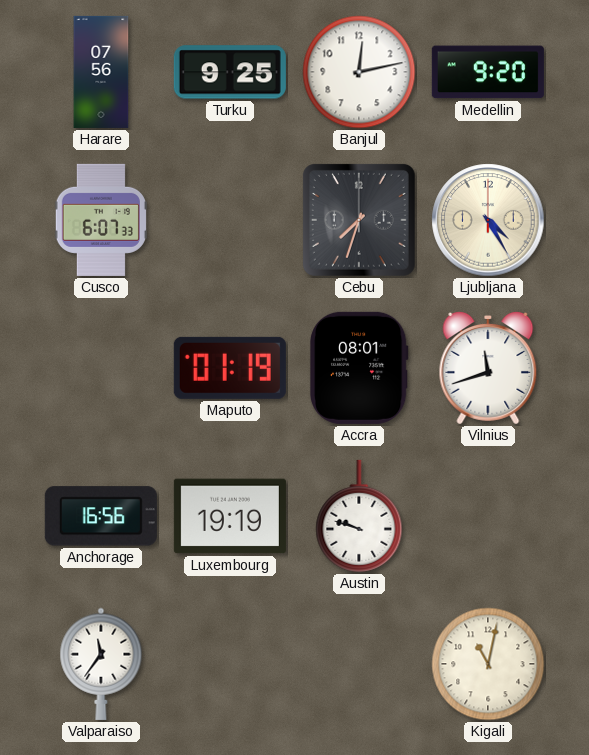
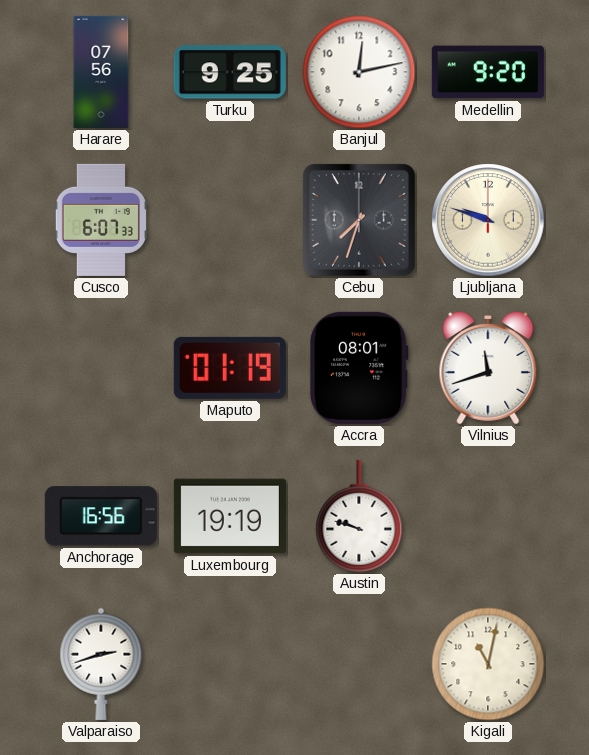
Ljubljana: 4:25 -> 9:48
Valparaiso: 11:36 -> 2:42
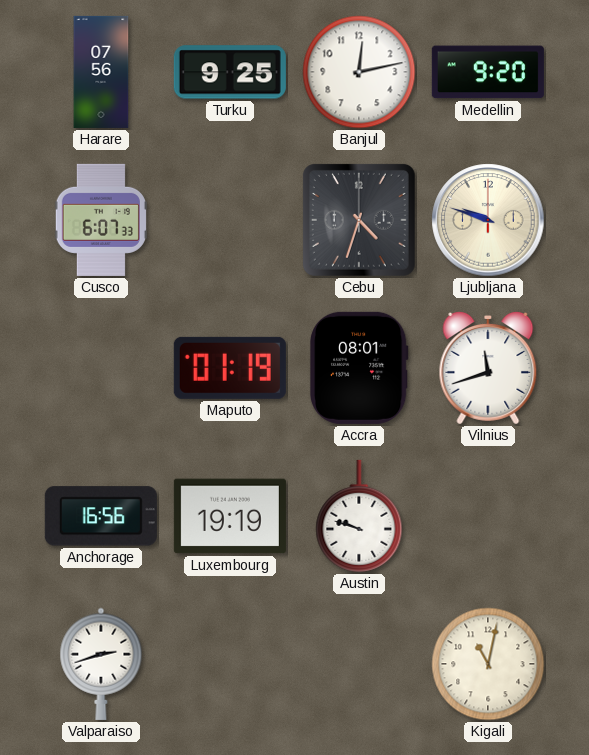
Cebu: 7:33 -> 4:33
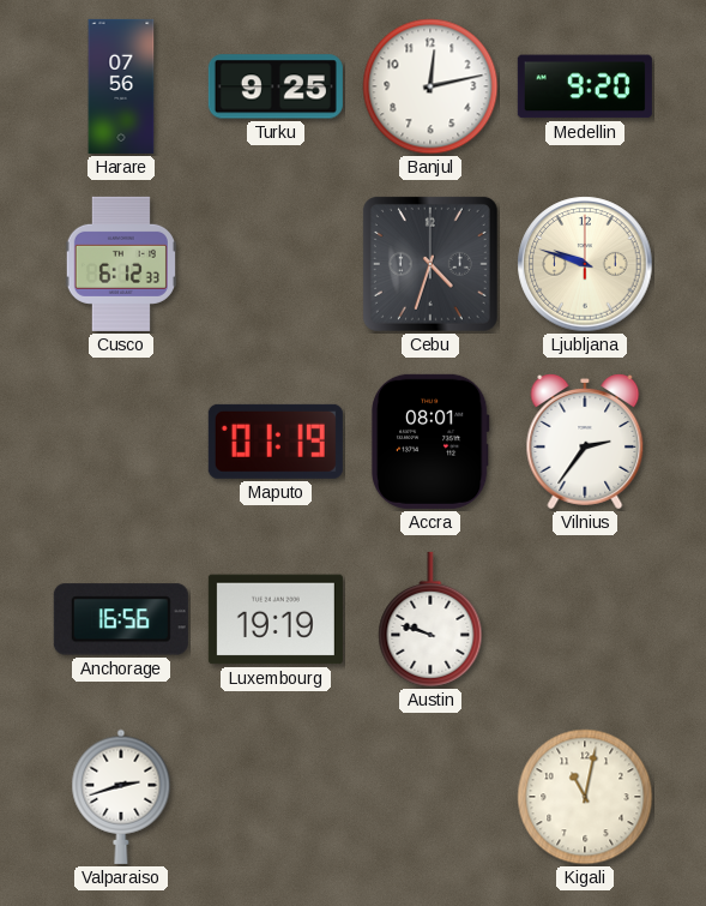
Cusco: 6:07 -> 6:12
Vilnius: 11:42 -> 2:36
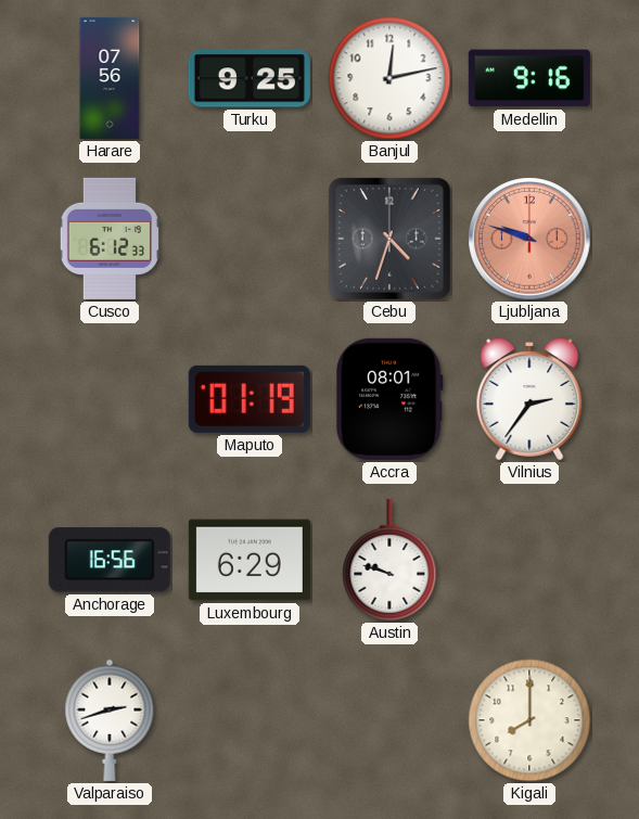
Medellin: 9:20 -> 9:16
Ljubljana dial: cream -> salmon
Luxembourg: 19:19 -> 6:29
Kigali: 11:02 -> 8:00
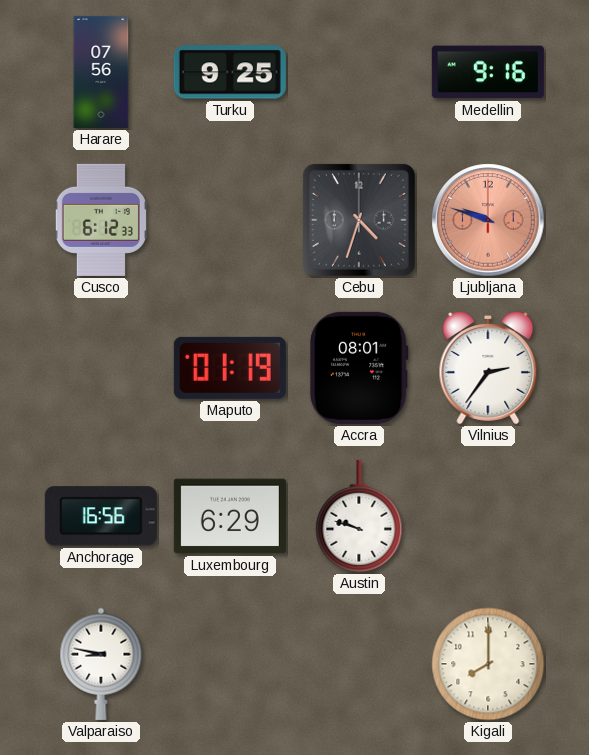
Banjul: 12:13 -> none
Valparaiso: 2:42 -> 8:47
